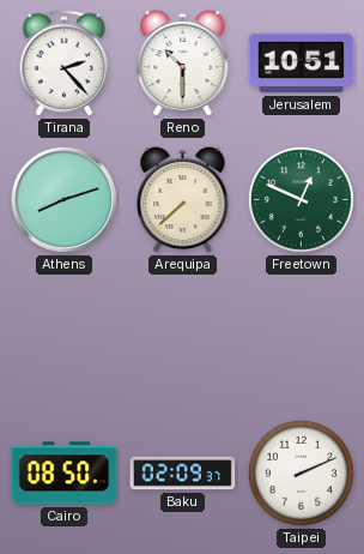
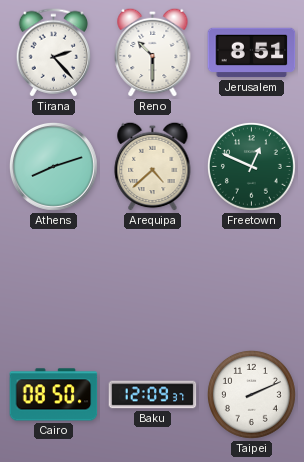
Jerusalem: 10:51 -> 8:51
Arequipa: 7:38 -> 4:38
Baku: 02:09 -> 12:09
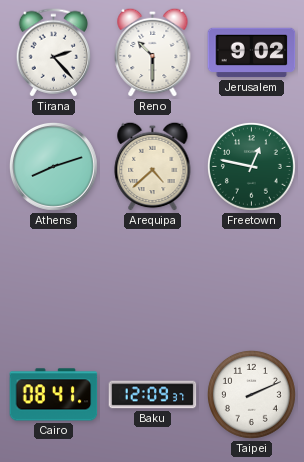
Jerusalem: 8:51 -> 9:02
Freetown: 12:49 -> 12:47
Cairo: 08:50 -> 08:41
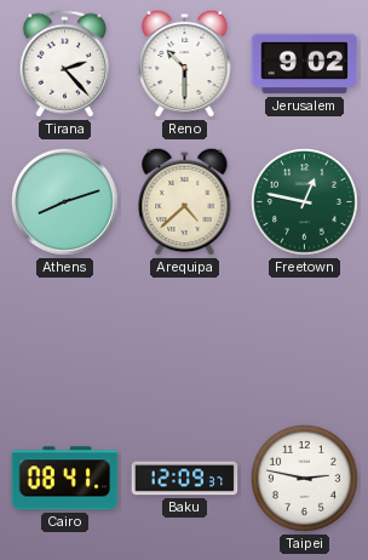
Taipei: 2:11 -> 2:47
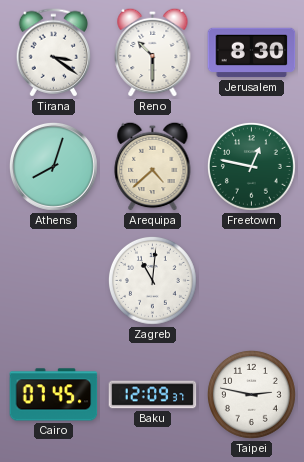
Tirana: 2:23 -> 3:21
Jerusalem: 9:02 -> 8:30
Athens: 8:12 -> 8:03
Zagreb: none -> 11:01
Cairo: 08:41 -> 07:45
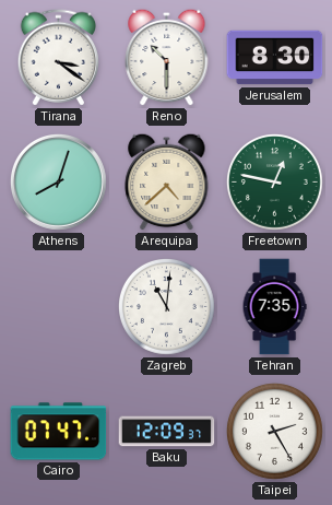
Tehran: none -> 7:35
Cairo: 07:45 -> 07:47
Taipei: 2:47 -> 2:25
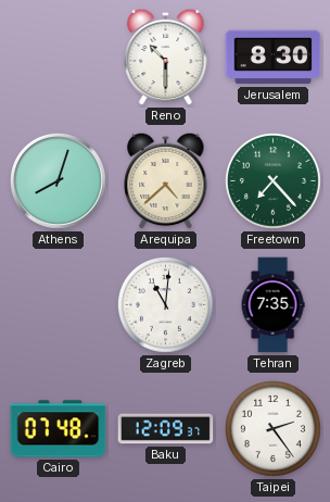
Tirana: 3:21 -> none
Freetown: 12:47 -> 7:23
Cairo: 07:47 -> 07:48
Taipei: 2:25 -> 2:24
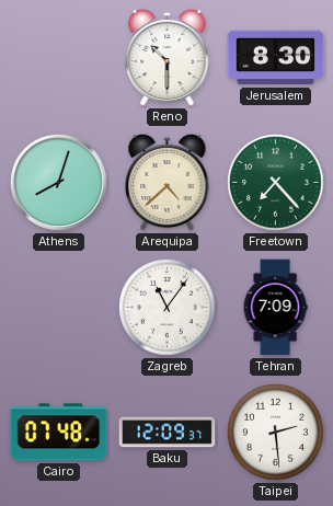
Zagreb: 11:01 -> 11:06
Tehran: 7:35 -> 7:09
Taipei: 2:24 -> 2:29
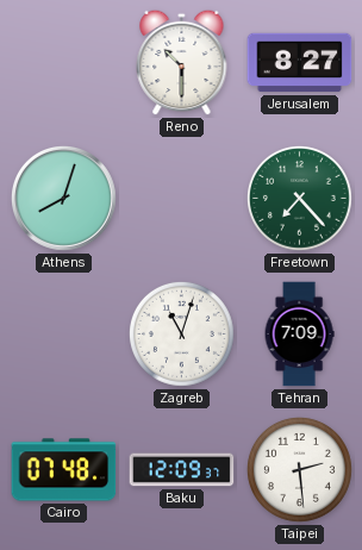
Jerusalem: 8:30 -> 8:27
Arequipa: 4:38 -> none
Zagreb: 11:06 -> 11:03
